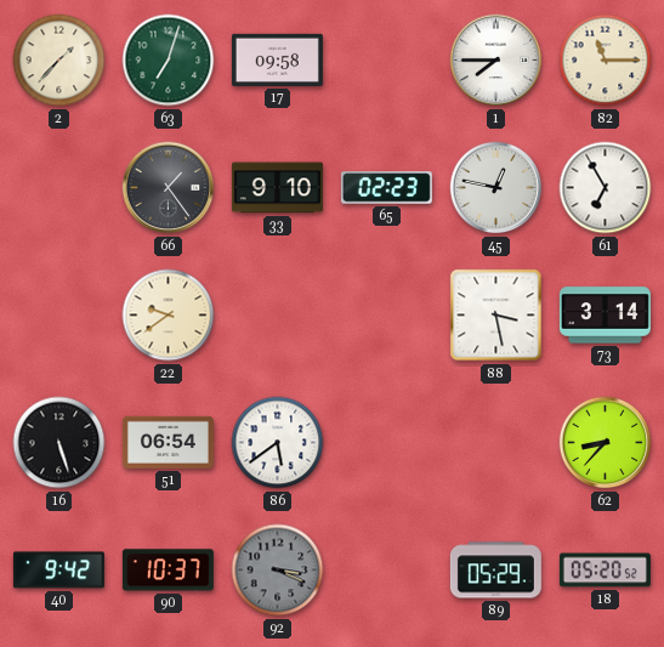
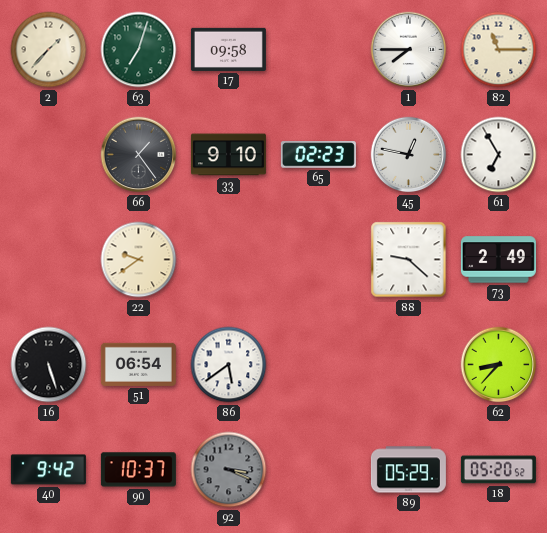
88: 3:28 -> 9:22
73: 3:14 -> 2:49
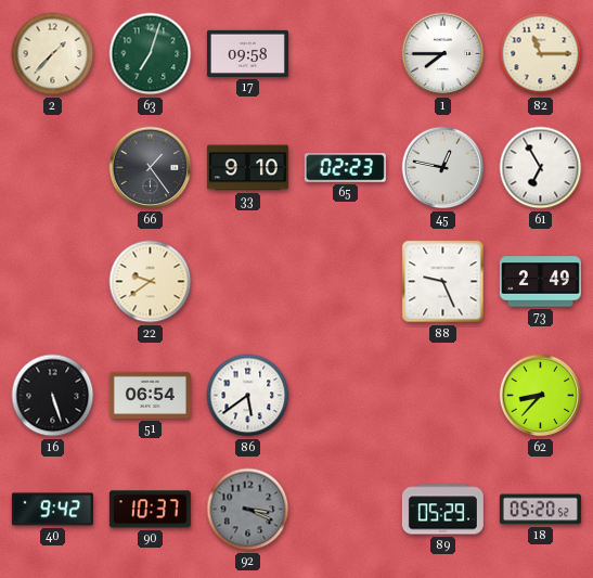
88: 9:22 -> 9:26
